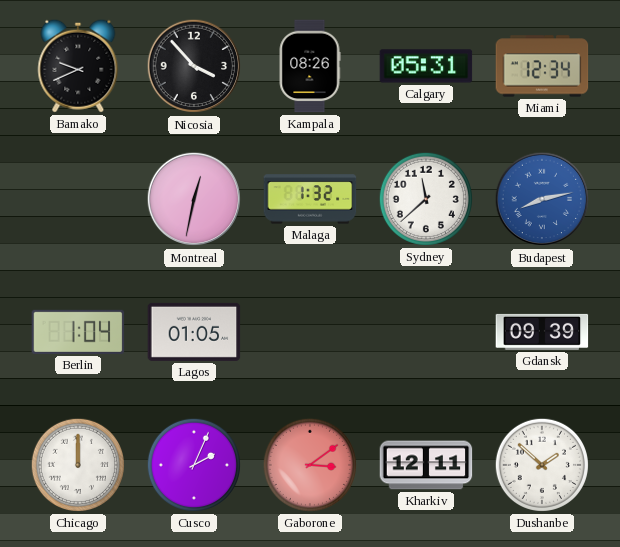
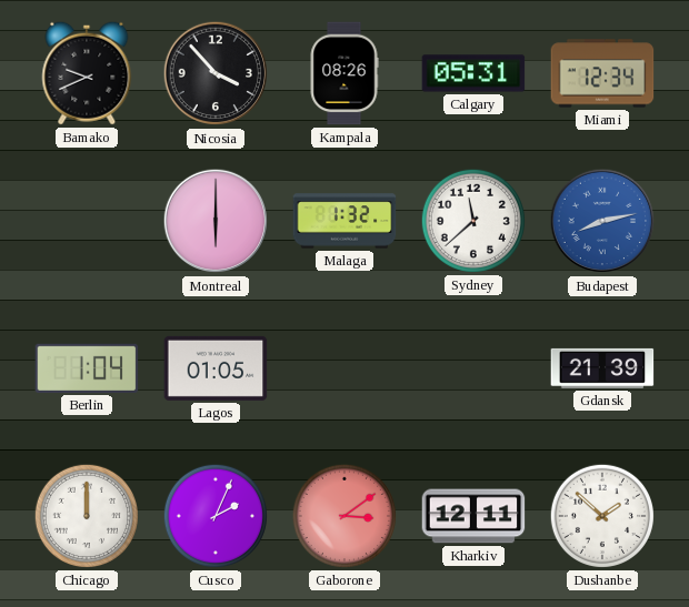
Montreal: 12:32 -> 6:00
Gdansk: 09:39 -> 21:39
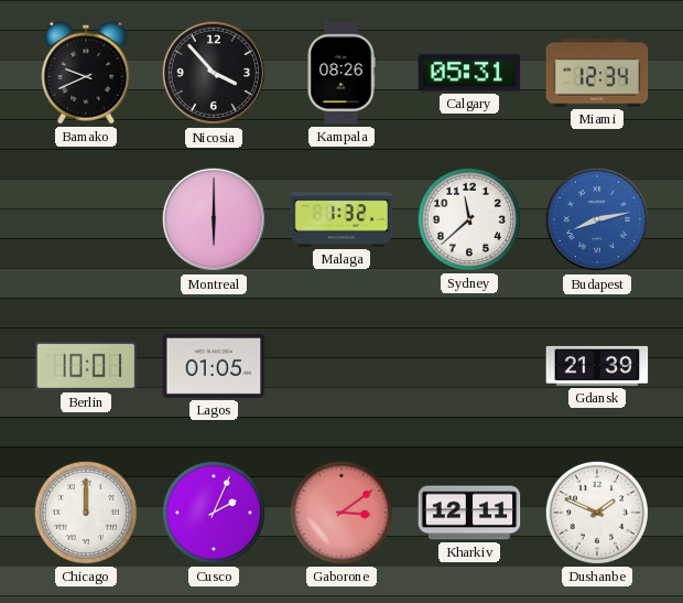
Berlin: 1:04 -> 10:01
Dushanbe: 1:52 -> 1:49
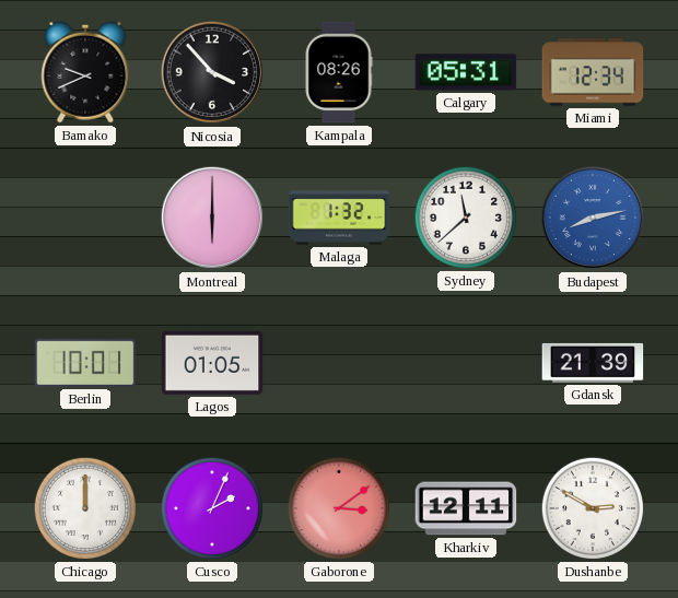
Dushanbe: 1:49 -> 2:50
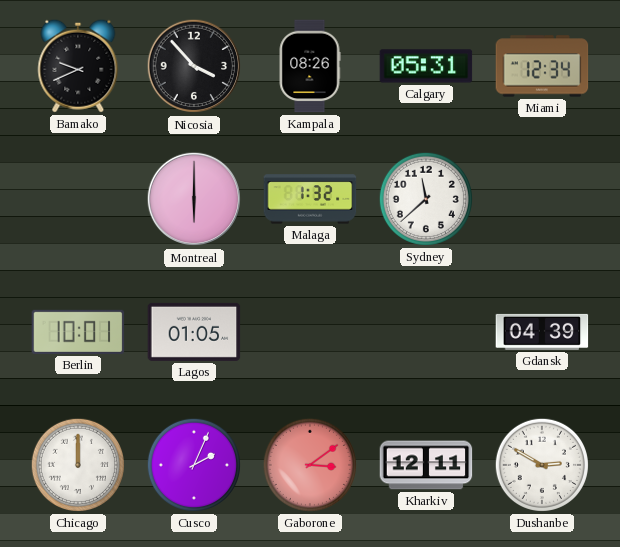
Budapest: 8:13 -> none
Gdansk: 21:39 -> 04:39
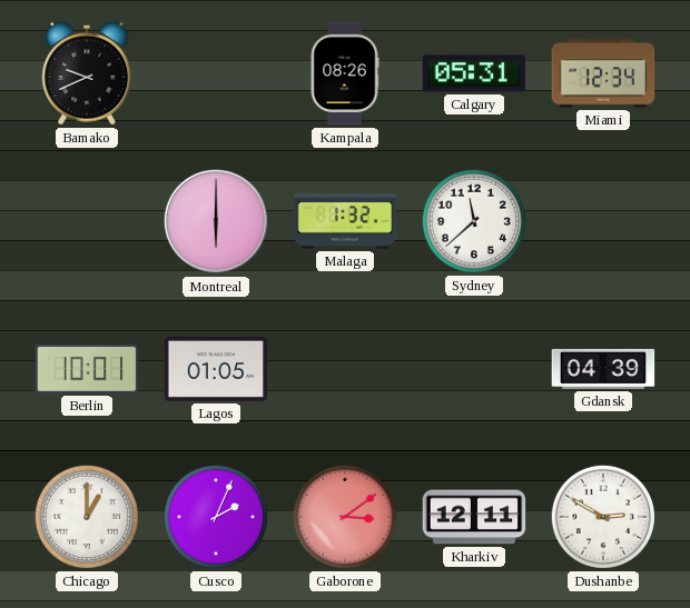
Nicosia: 3:53 -> none
Chicago: 12:00 -> 1:00
